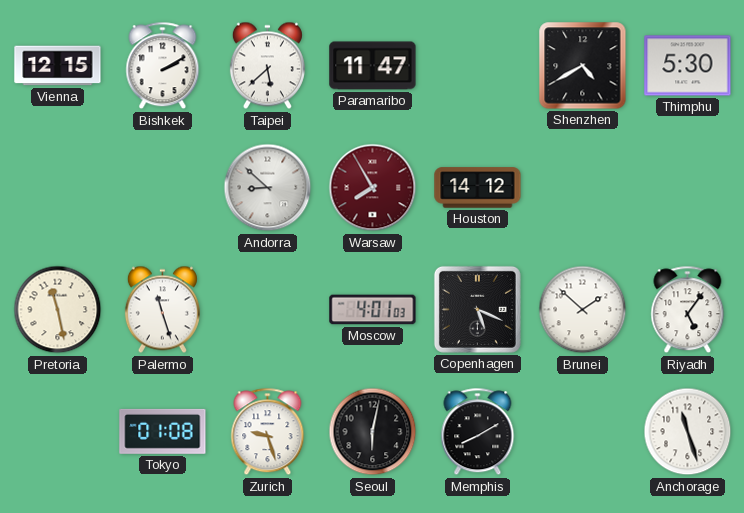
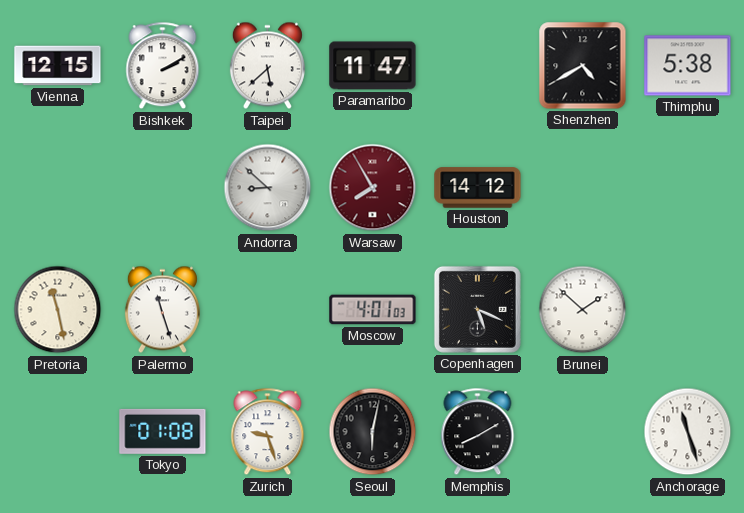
Thimphu: 5:30 -> 5:38
Riyadh: 5:06 -> none
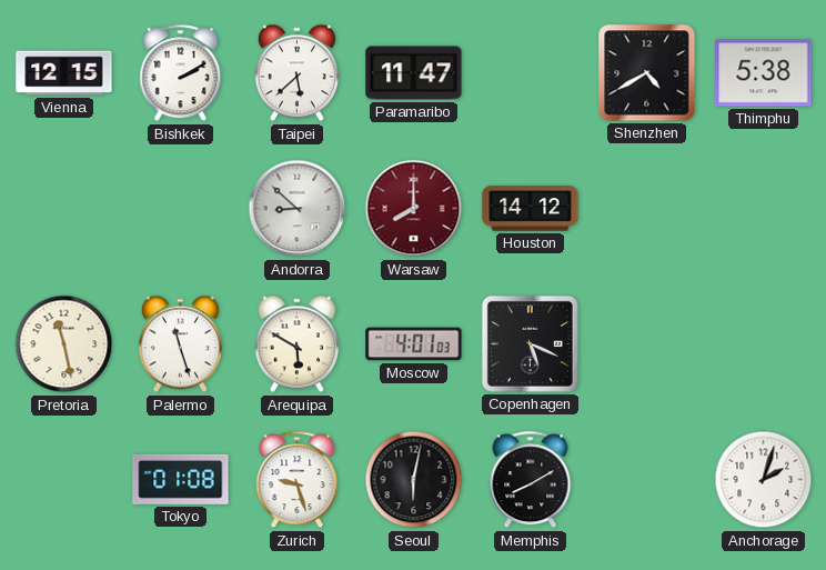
Warsaw: 7:55 -> 8:00
Arequipa: none -> 5:50
Brunei: 1:52 -> none
Anchorage: 11:27 -> 2:03
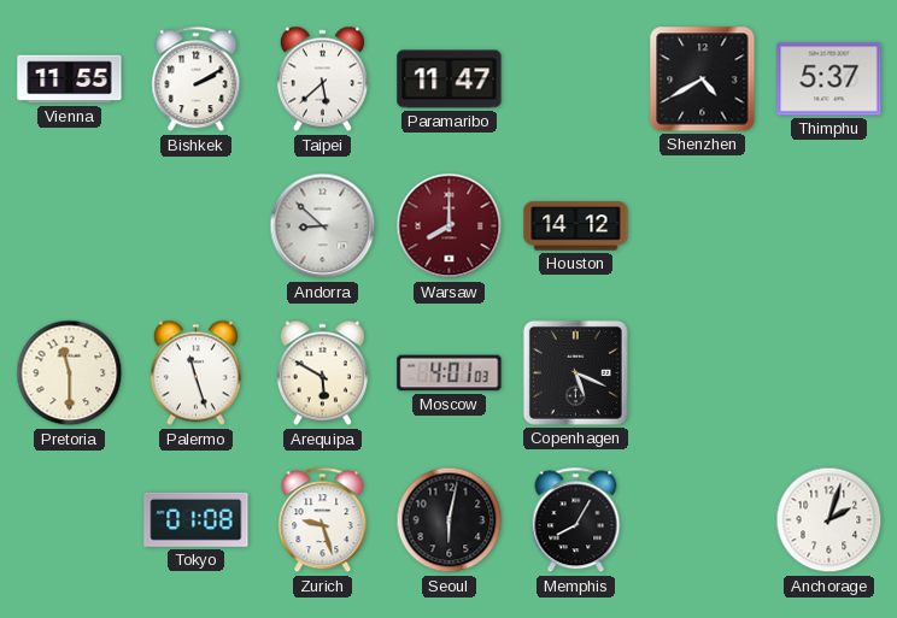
Vienna: 12:15 -> 11:55
Thimphu: 5:38 -> 5:37
Pretoria: 11:28 -> 11:30
Memphis: 8:10 -> 8:05
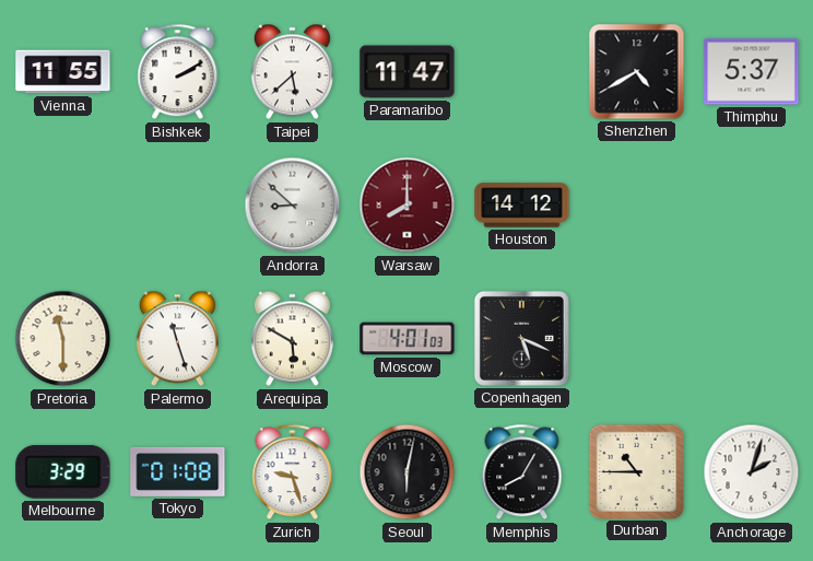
Melbourne: none -> 3:29
Durban: none -> 10:45
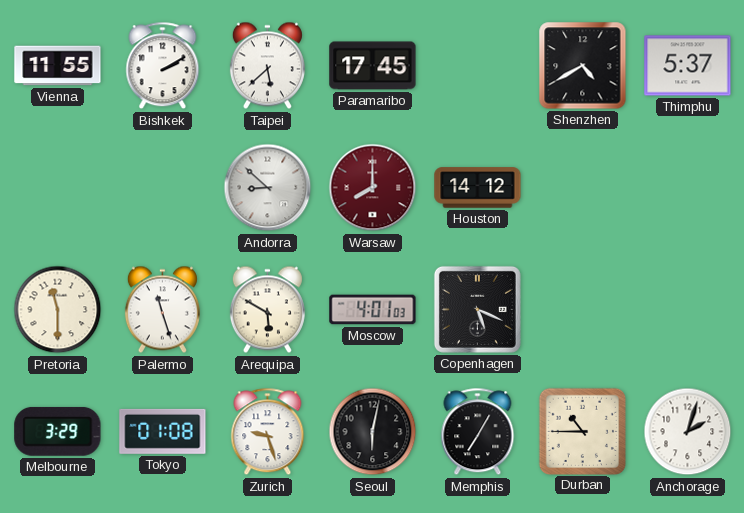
Paramaribo: 11:47 -> 17:45
Memphis: 8:05 -> 7:05
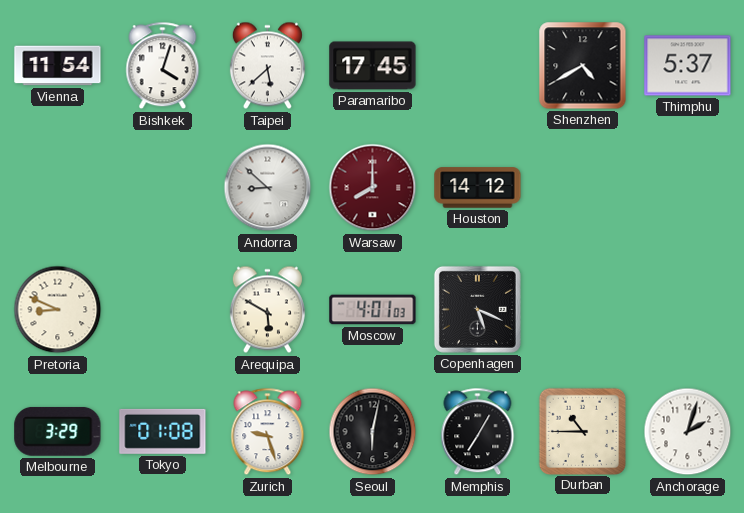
Vienna: 11:55 -> 11:54
Bishkek: 2:10 -> 4:03
Pretoria: 11:30 -> 8:49
Palermo: 11:27 -> none
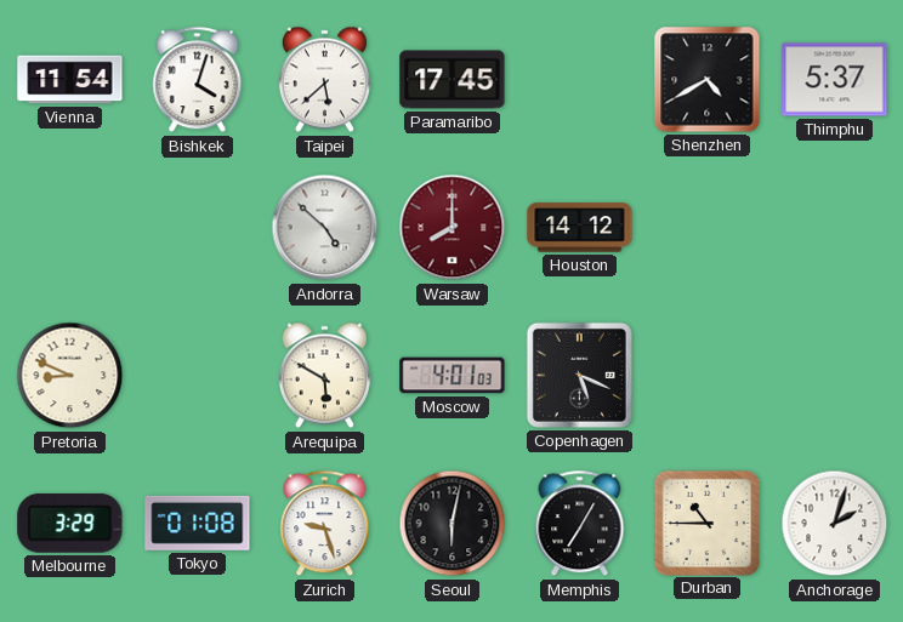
Andorra: 8:52 -> 4:52
